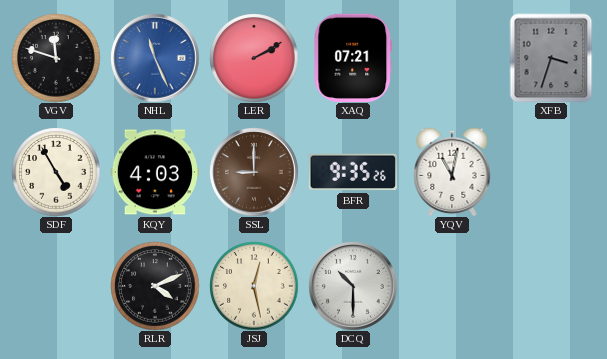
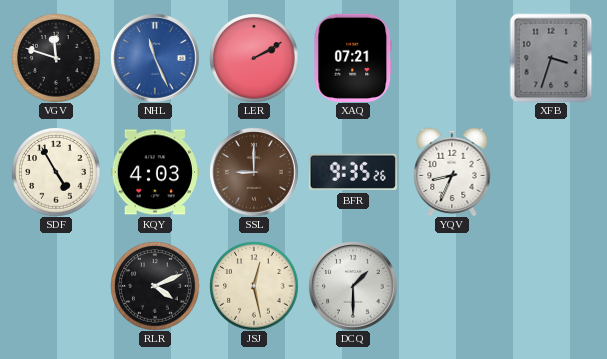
YQV: 11:02 -> 8:34
DCQ: 10:30 -> 1:30
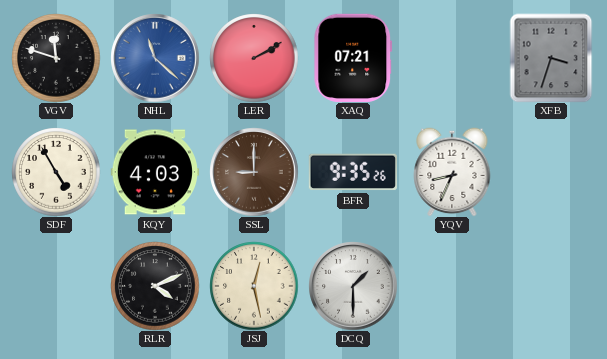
NHL: 11:26 -> 11:22
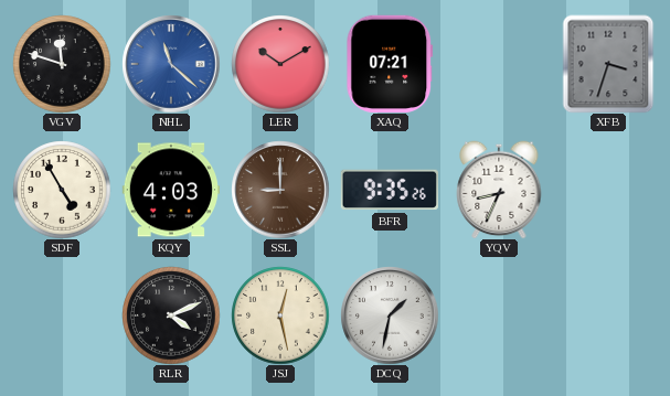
LER: 2:10 -> 10:10
DCQ: 1:30 -> 1:32
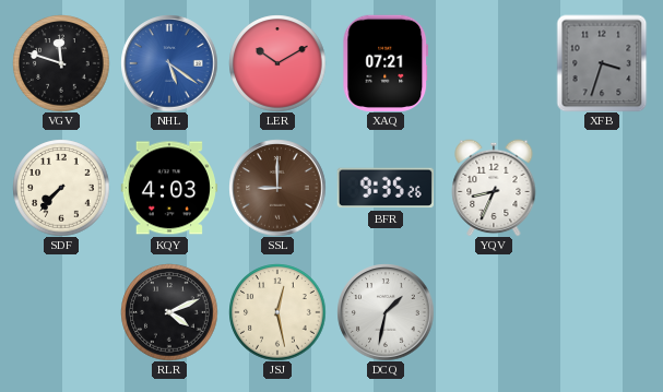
NHL: 11:22 -> 5:21
SDF: 4:55 -> 7:37
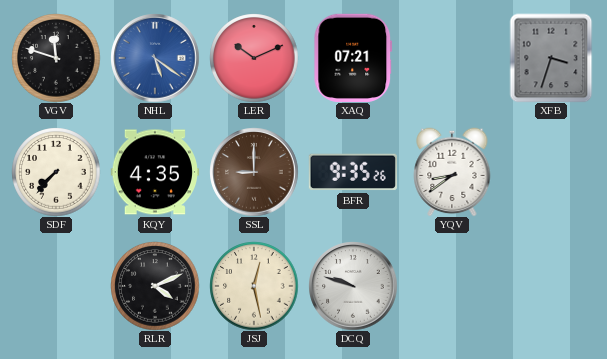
LER: 10:10 -> 10:11
KQY: 4:03 -> 4:35
YQV: 8:34 -> 8:39
DCQ: 1:32 -> 9:48
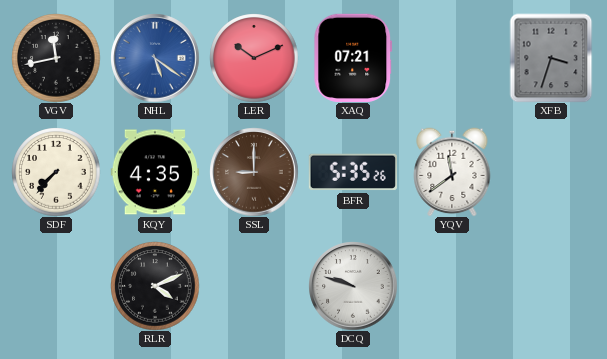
VGV: 11:48 -> 11:43
BFR: 9:35 -> 5:35
YQV: 8:39 -> 11:39
JSJ: 12:28 -> none
